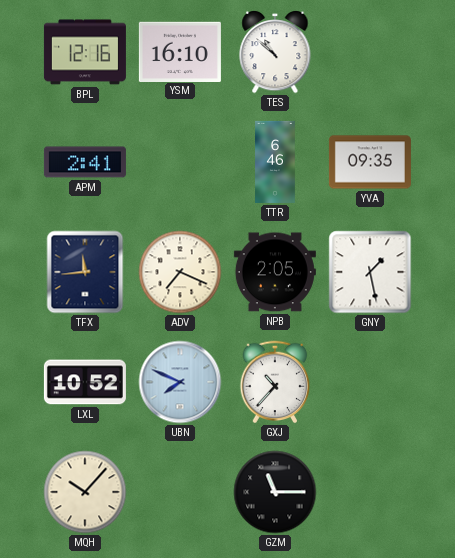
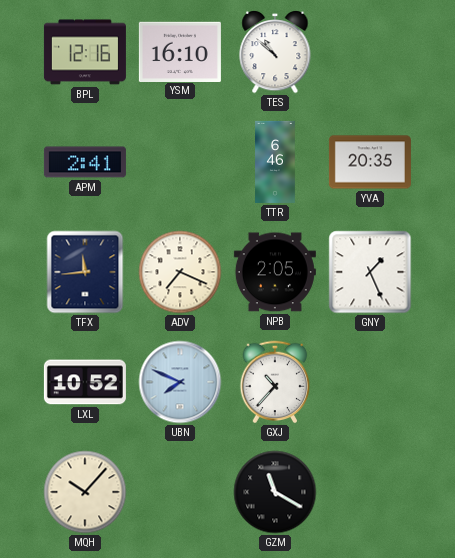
YVA: 09:35 -> 20:35
GNY: 1:28 -> 1:26
GZM: 11:15 -> 11:20
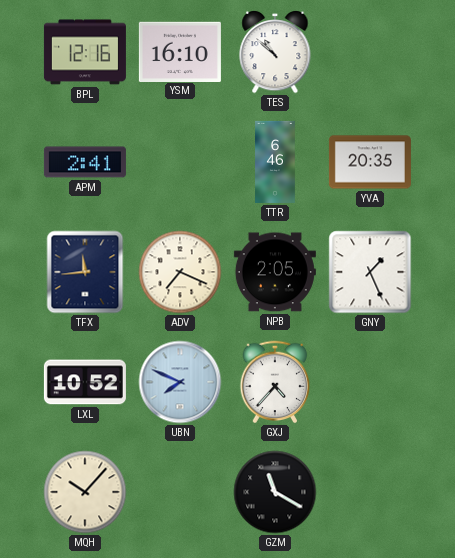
GXJ: 10:37 -> 4:37
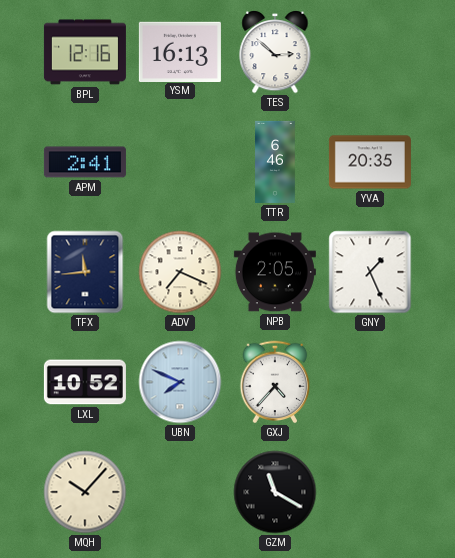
YSM: 16:10 -> 16:13
TES: 10:52 -> 2:52
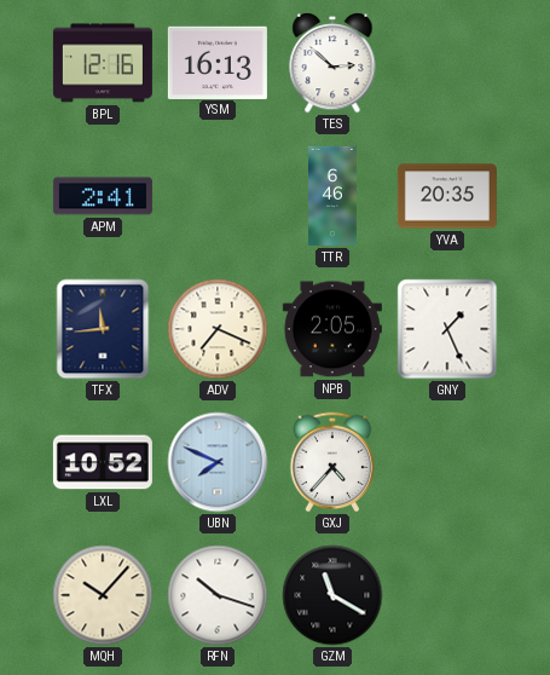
RFN: none -> 10:18
